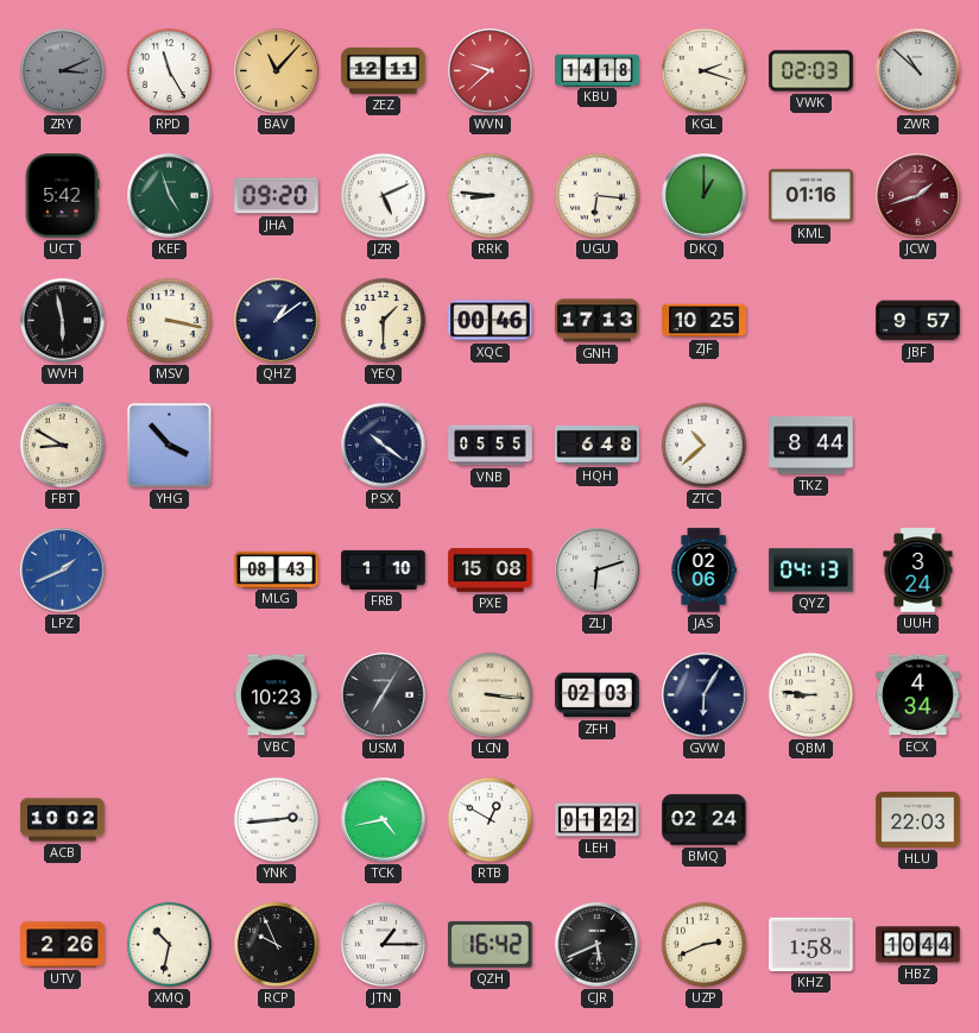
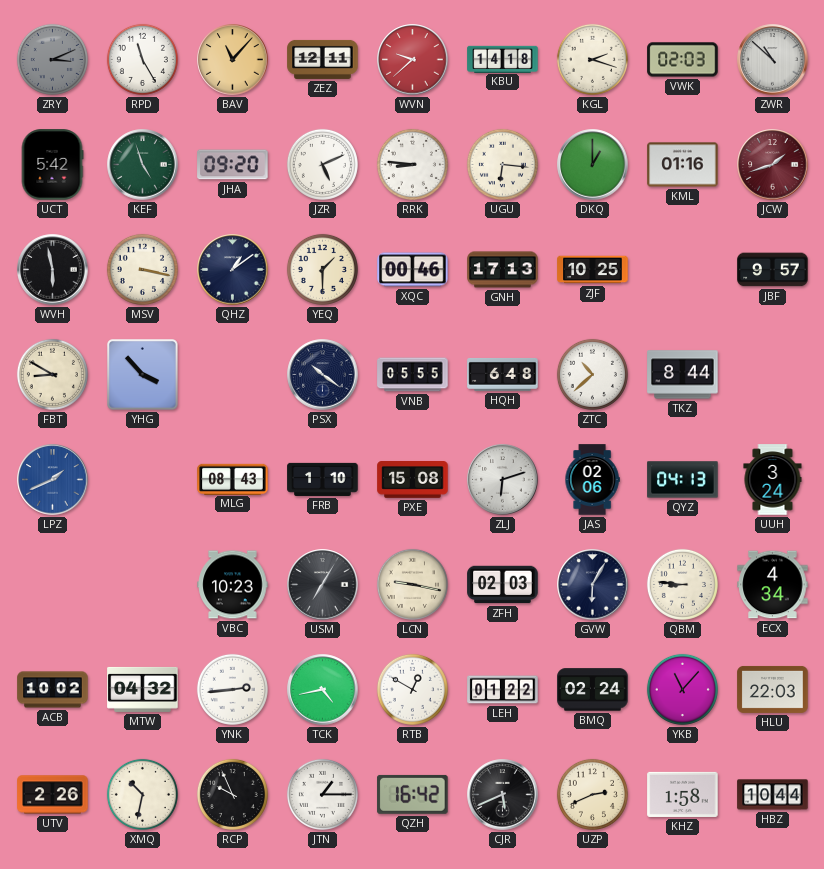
LCN: 3:16 -> 9:17
MTW: none -> 04:32
YKB: none -> 11:07
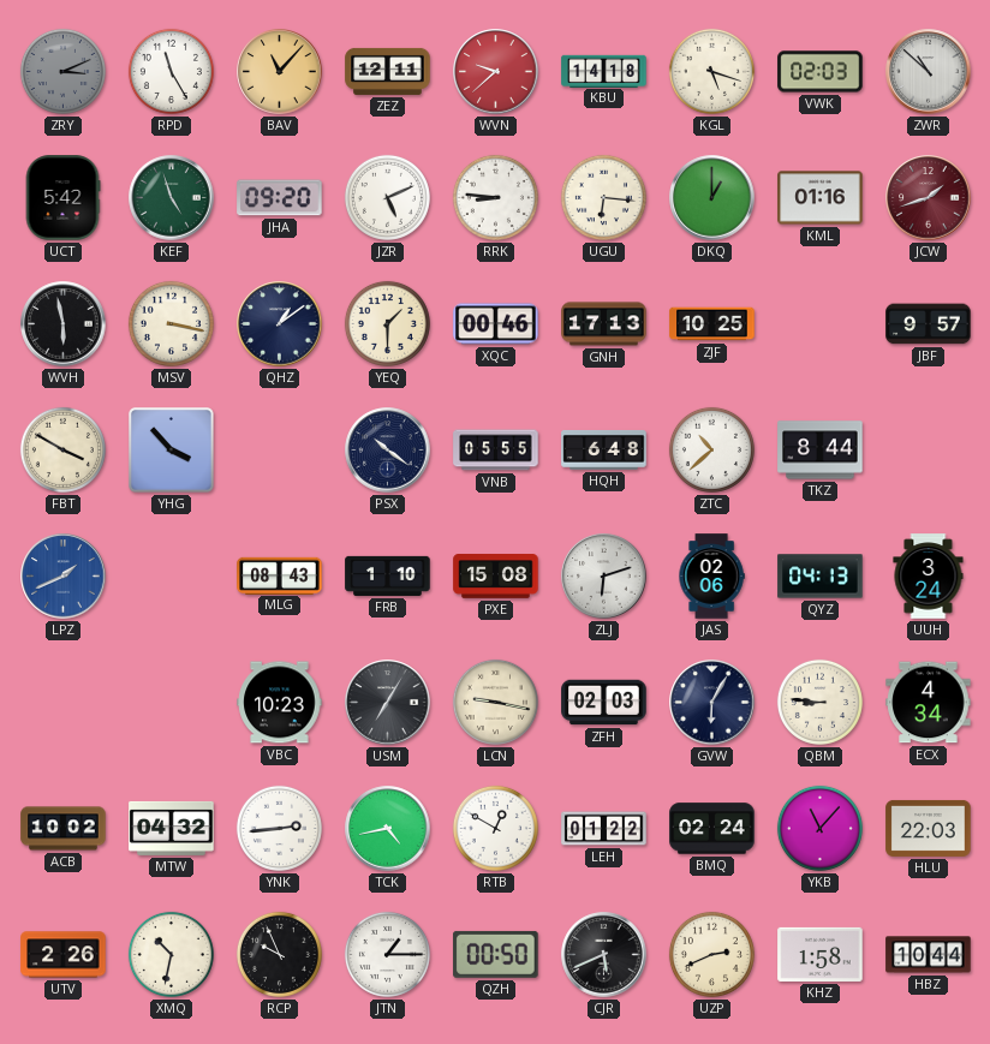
KGL: 2:18 -> 5:18
FBT: 8:50 -> 3:50
QZH: 16:42 -> 00:50
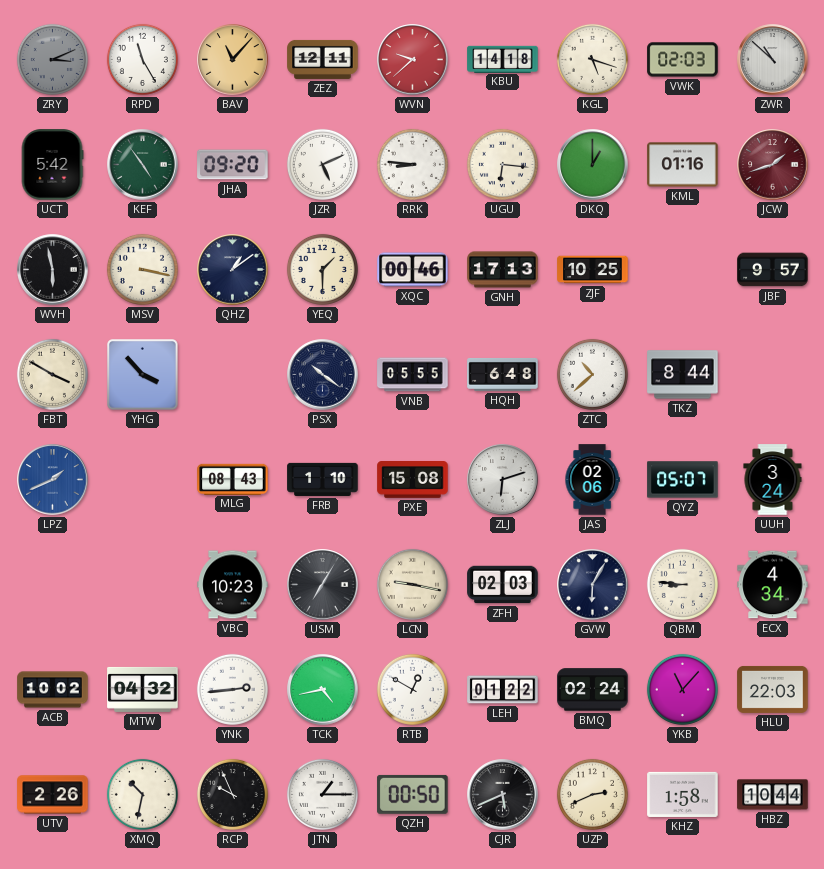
KEF: 4:57 -> 4:54
QYZ: 04:13 -> 05:07
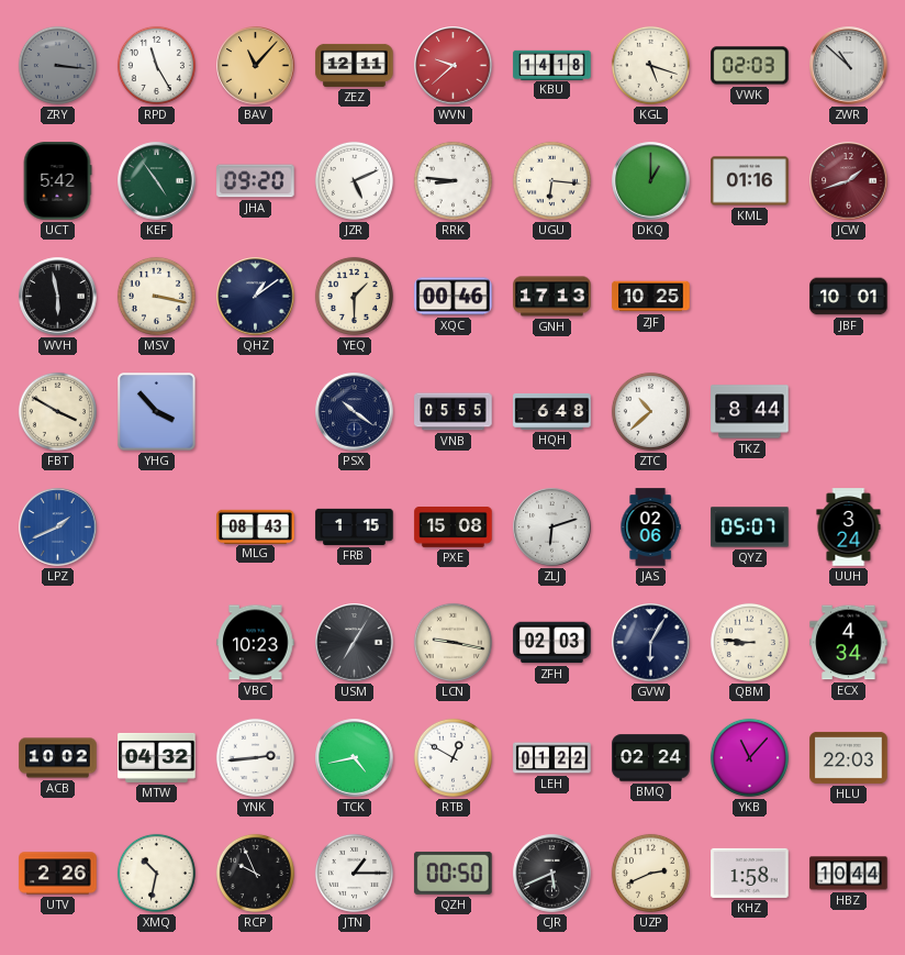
ZRY: 3:11 -> 3:16
JBF: 9:57 -> 10:01
FRB: 1:10 -> 1:15
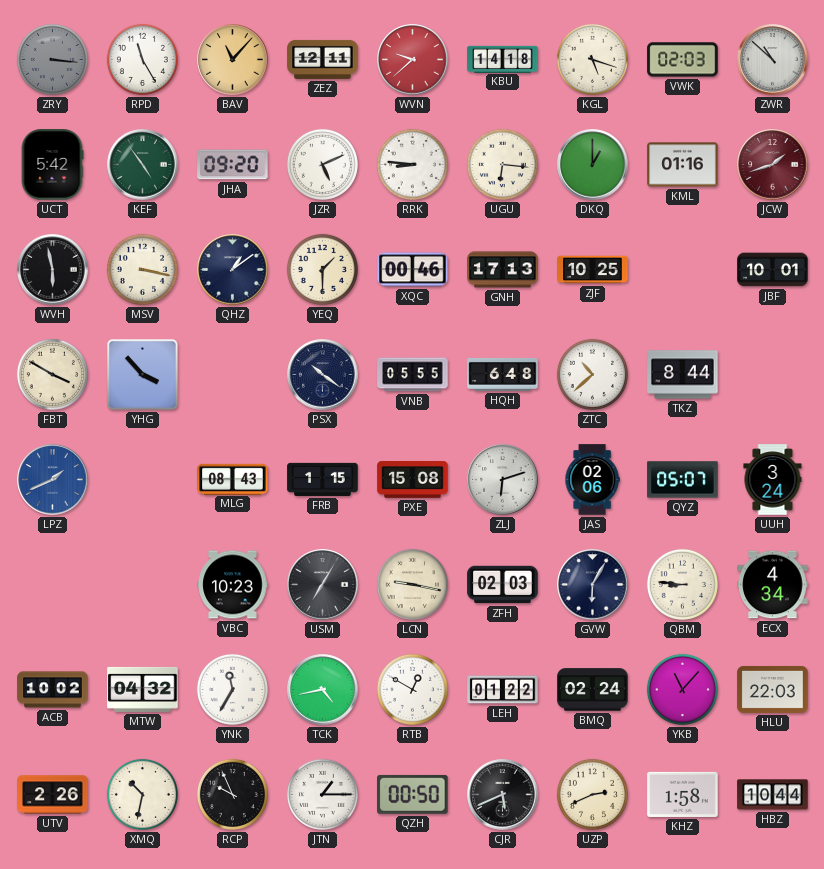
YNK: 2:44 -> 11:35
